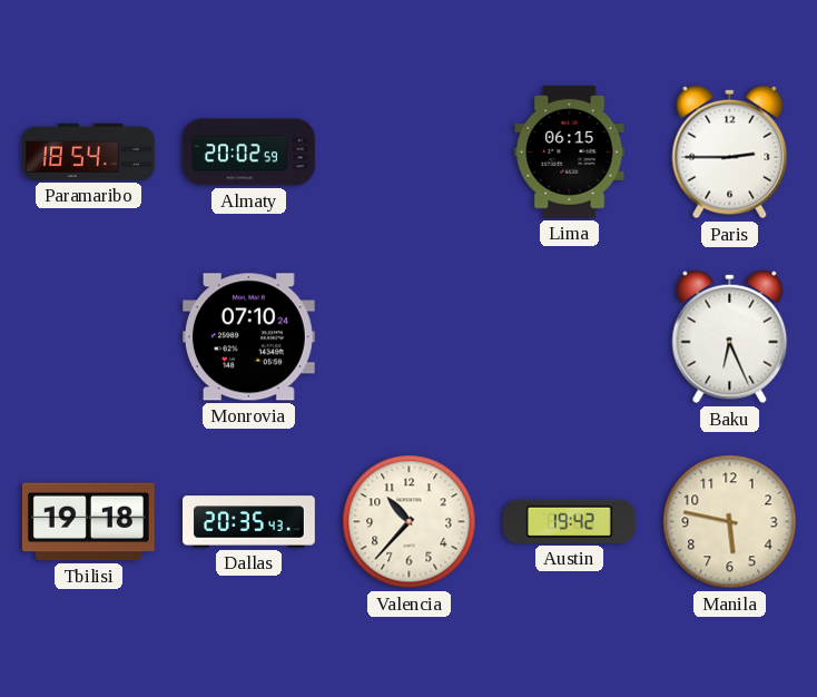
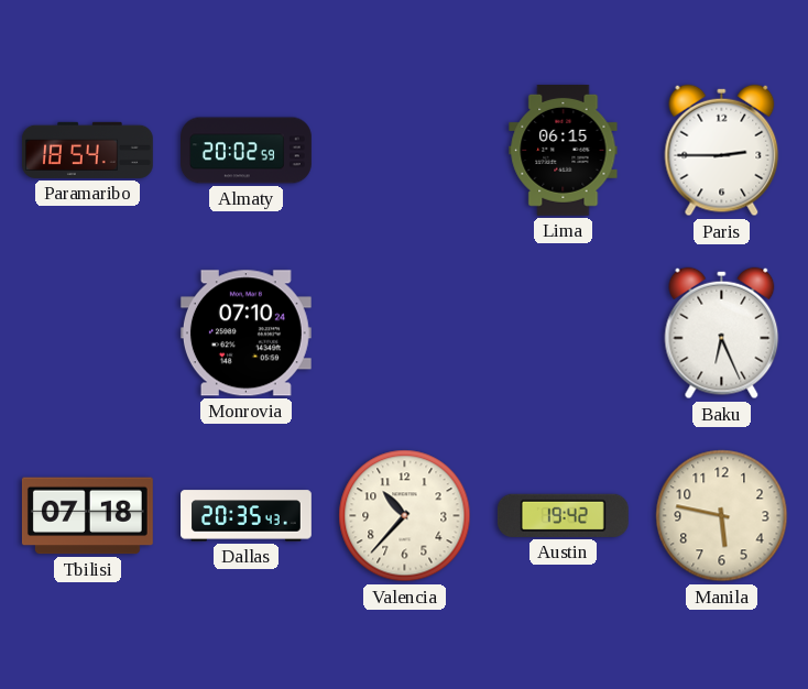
Tbilisi: 19:18 -> 07:18
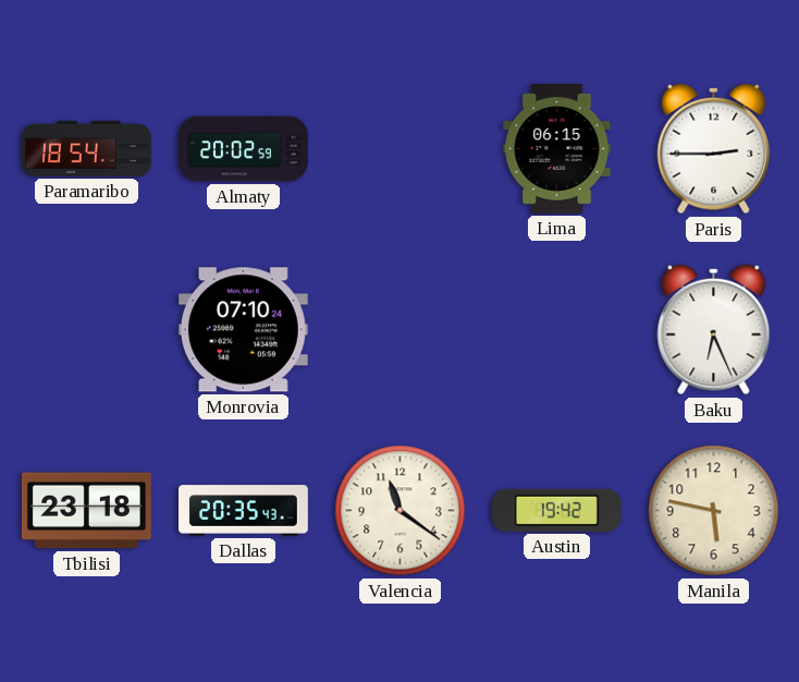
Tbilisi: 07:18 -> 23:18
Valencia: 10:37 -> 11:21
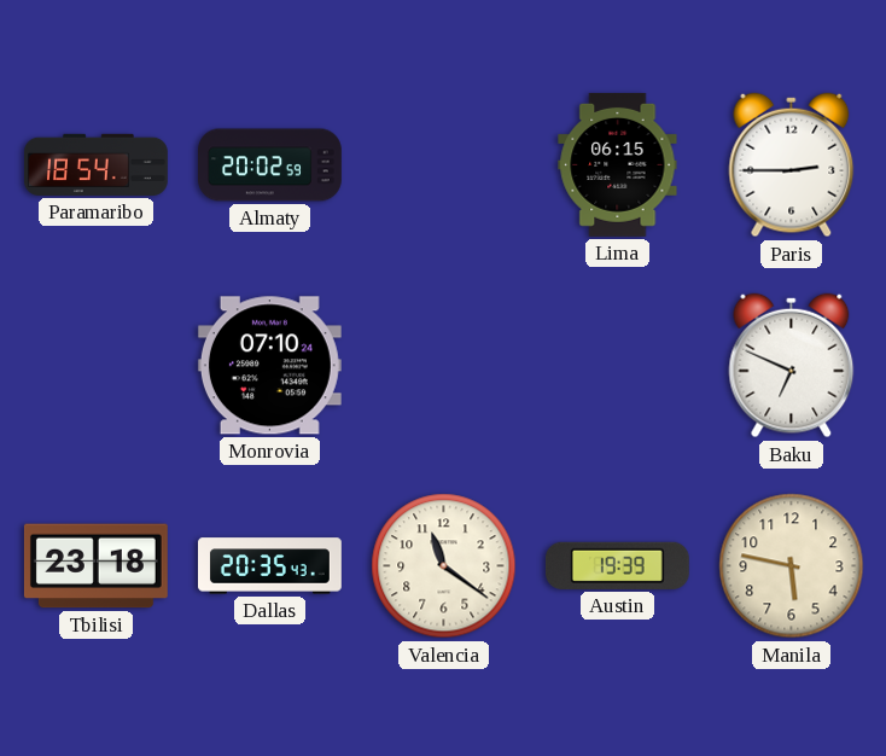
Baku: 6:26 -> 6:49
Austin: 19:42 -> 19:39
